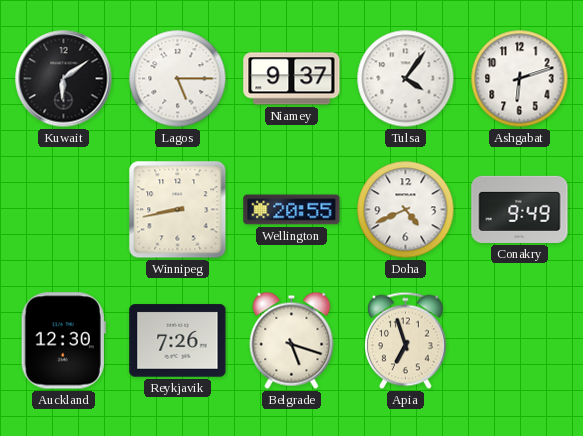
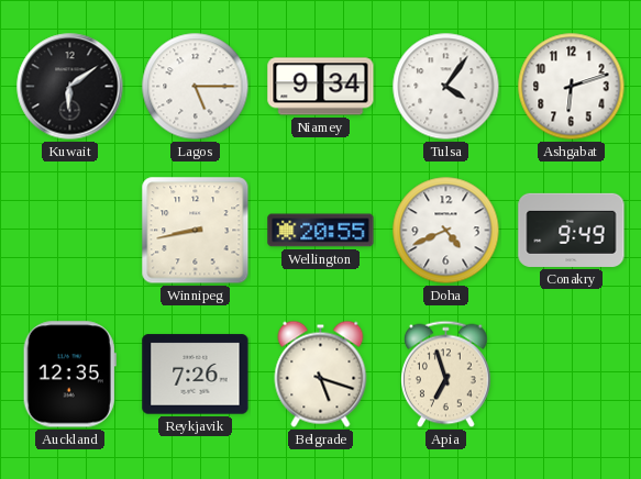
Niamey: 9:37 -> 9:34
Auckland: 12:30 -> 12:35
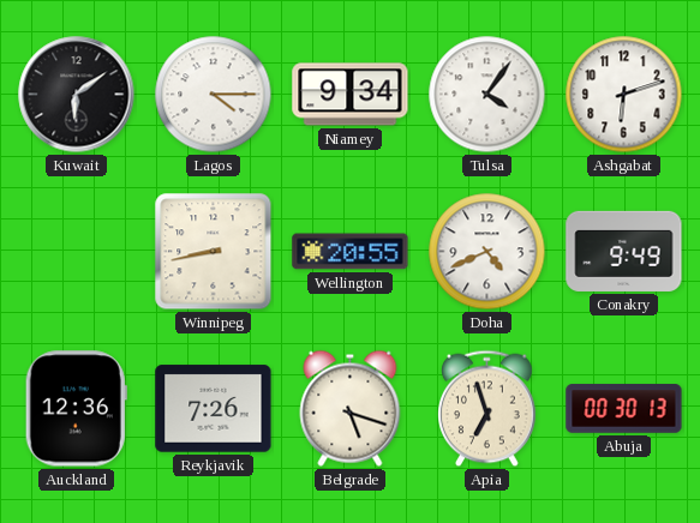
Lagos: 5:15 -> 4:15
Auckland: 12:35 -> 12:36
Abuja: none -> 00:30
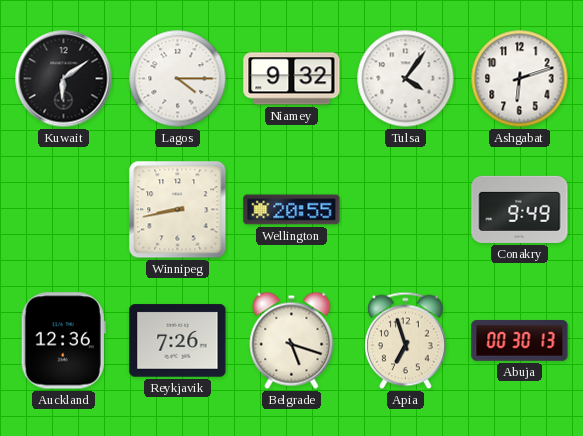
Niamey: 9:34 -> 9:32
Doha: 4:41 -> none
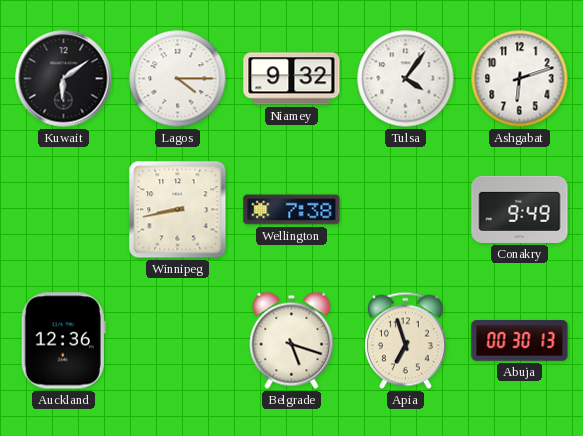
Wellington: 20:55 -> 7:38
Reykjavik: 7:26 -> none
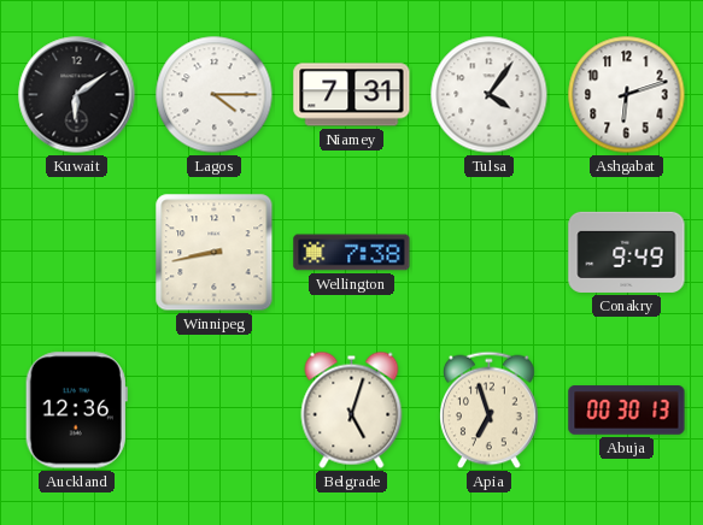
Niamey: 9:32 -> 7:31
Belgrade: 5:18 -> 5:03
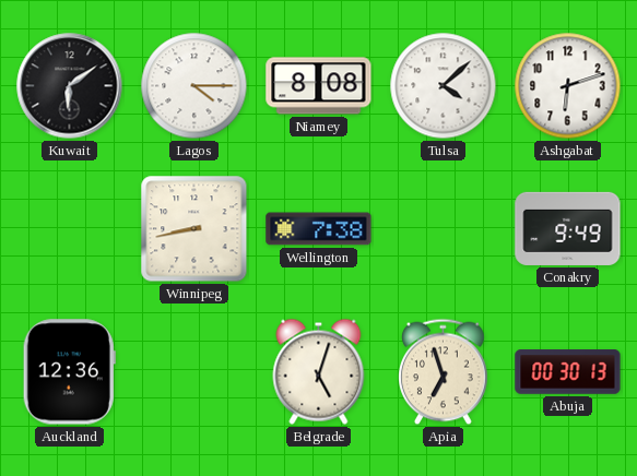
Niamey: 7:31 -> 8:08
Tulsa: 4:06 -> 4:08
